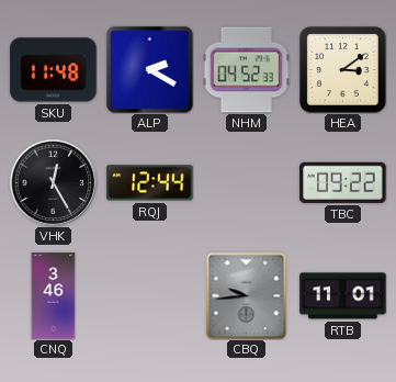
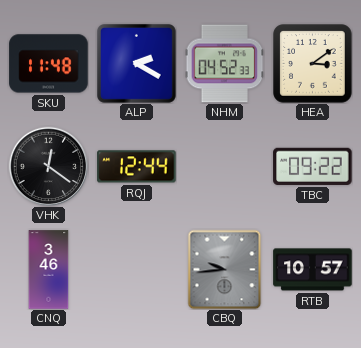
VHK: 12:25 -> 12:21
RTB: 11:01 -> 10:57
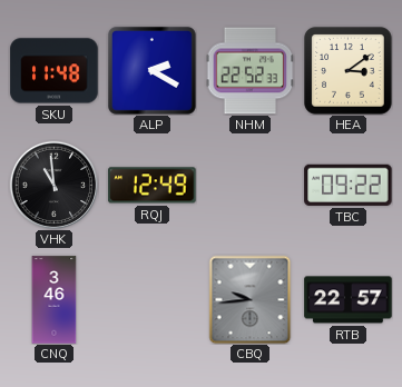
NHM: 04:52 -> 22:52
VHK: 12:21 -> 10:59
RQJ: 12:44 -> 12:49
RTB: 10:57 -> 22:57
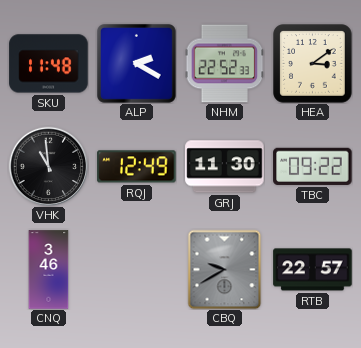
GRJ: none -> 11:30
CBQ: 9:44 -> 9:40
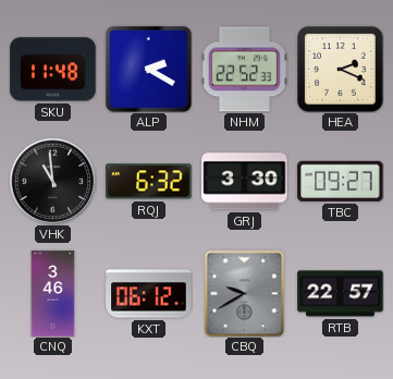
HEA: 3:09 -> 2:19
RQJ: 12:49 -> 6:32
GRJ: 11:30 -> 3:30
TBC: 09:22 -> 09:27
KXT: none -> 06:12
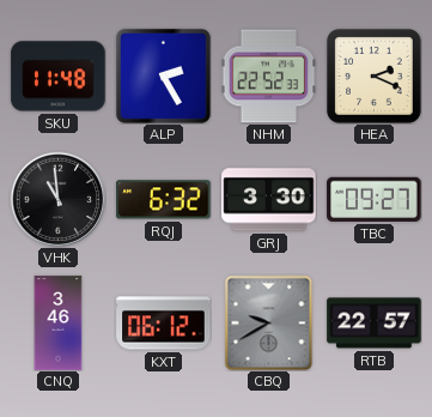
ALP: 2:20 -> 2:25
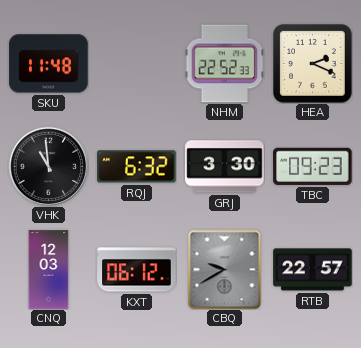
ALP: 2:25 -> none
TBC: 09:27 -> 09:23
CNQ: 3:46 -> 12:03
